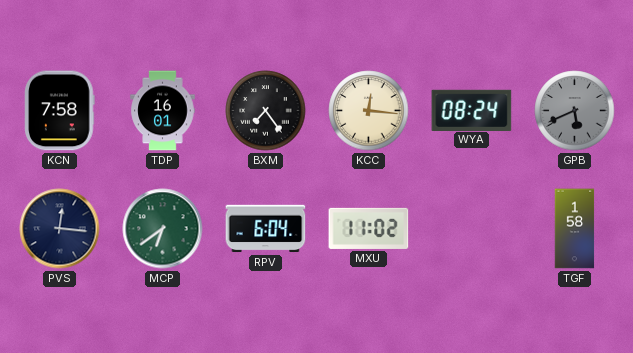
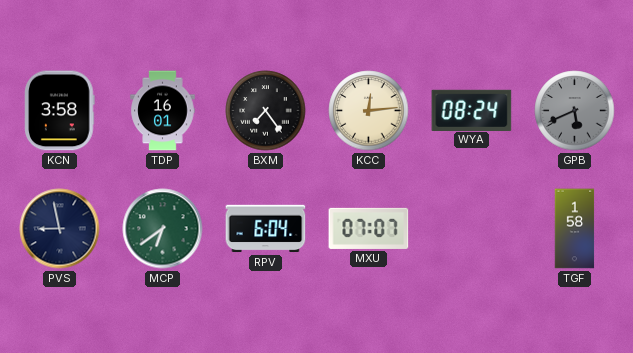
KCN: 7:58 -> 3:58
KCC: 12:16 -> 12:14
PVS: 12:16 -> 8:58
MXU: 11:02 -> 07:07
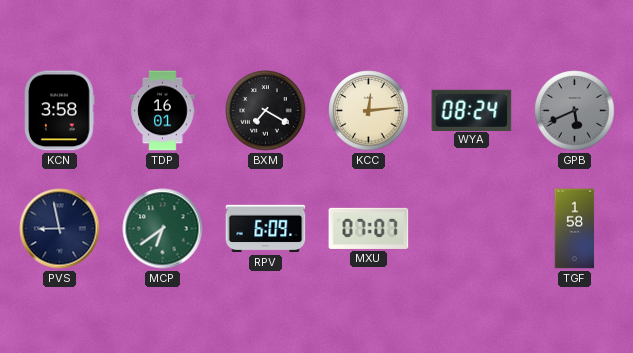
BXM: 7:24 -> 7:20
RPV: 6:04 -> 6:09
